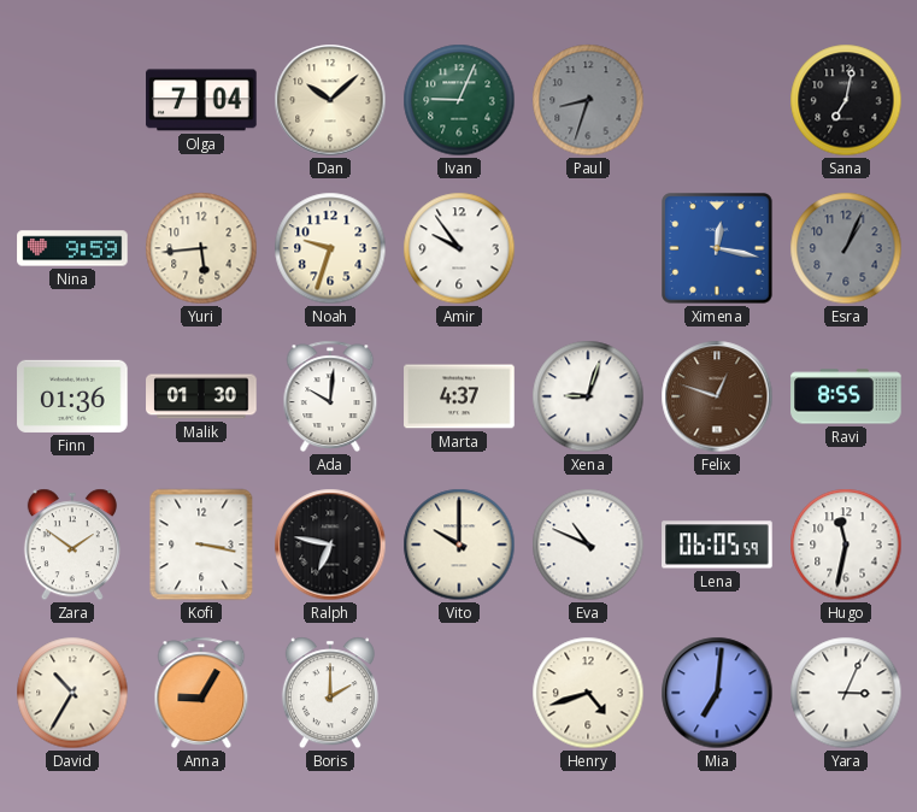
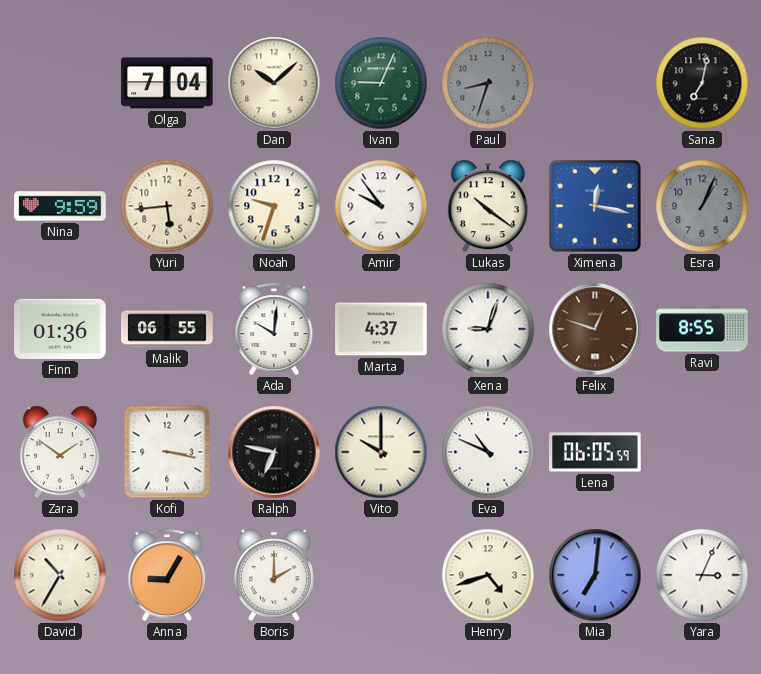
Lukas: none -> 10:21
Malik: 01:30 -> 06:55
Hugo: 11:32 -> none
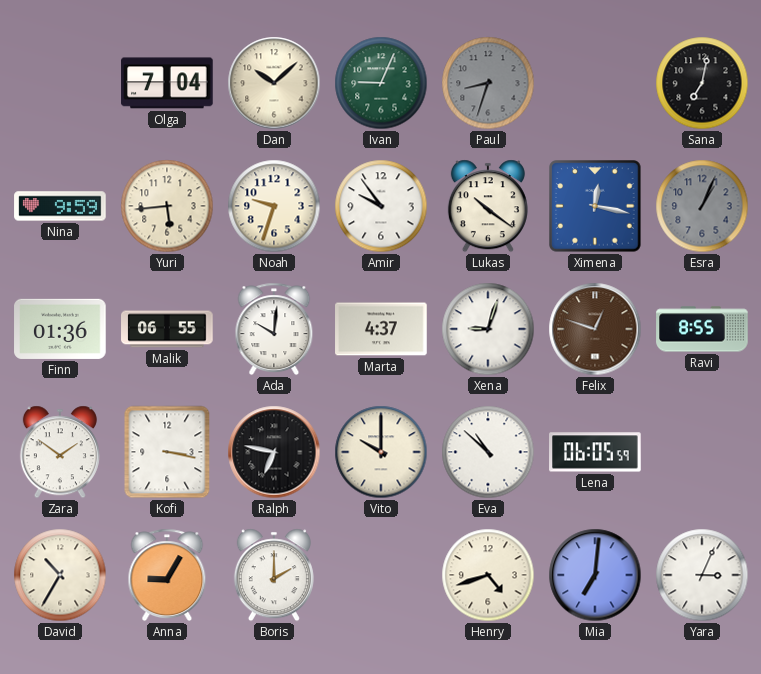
Eva: 10:49 -> 10:52
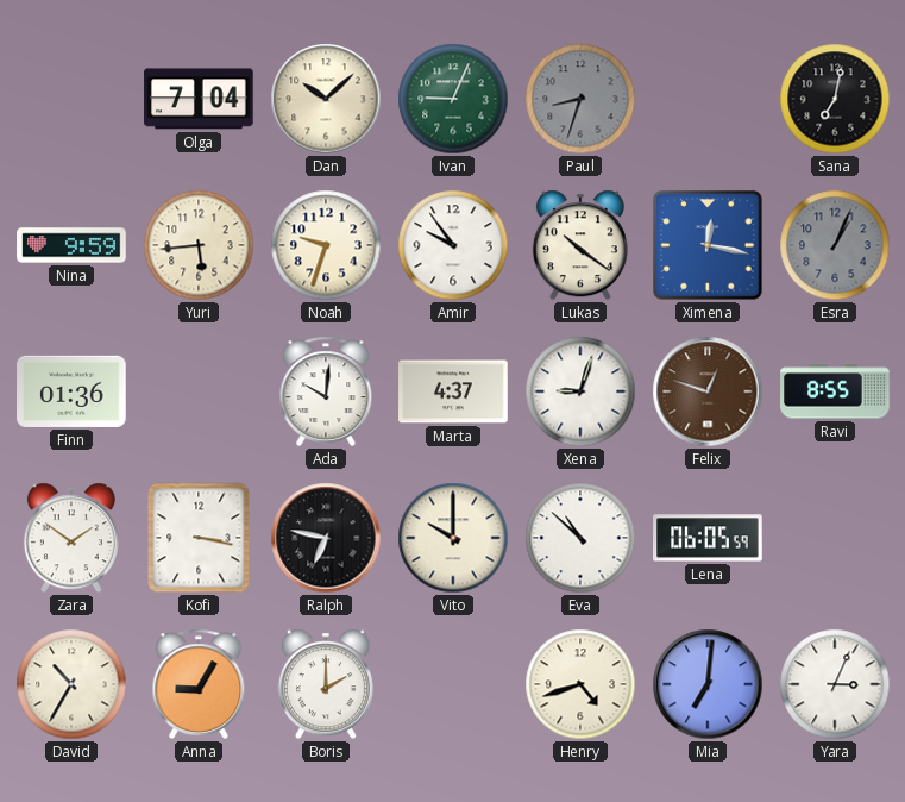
Malik: 06:55 -> none
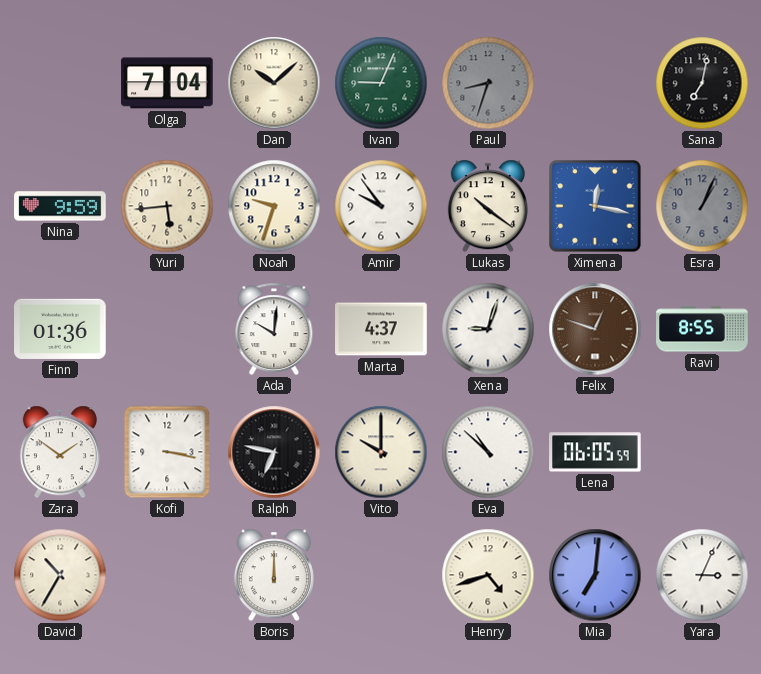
Anna: 9:05 -> none
Boris: 2:00 -> 12:00
